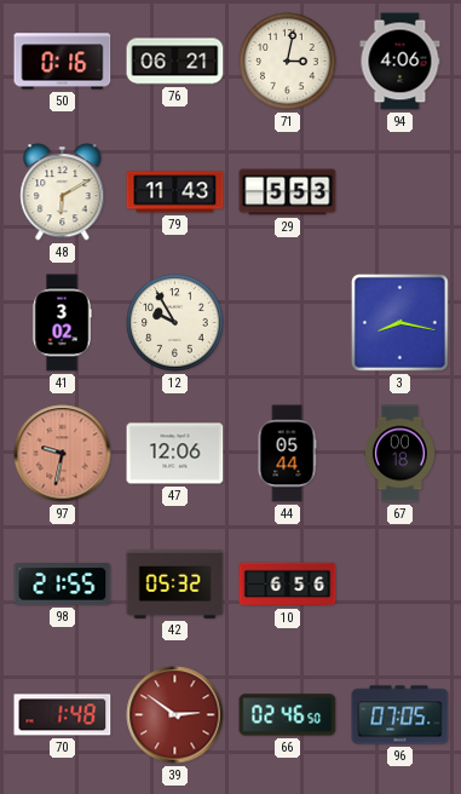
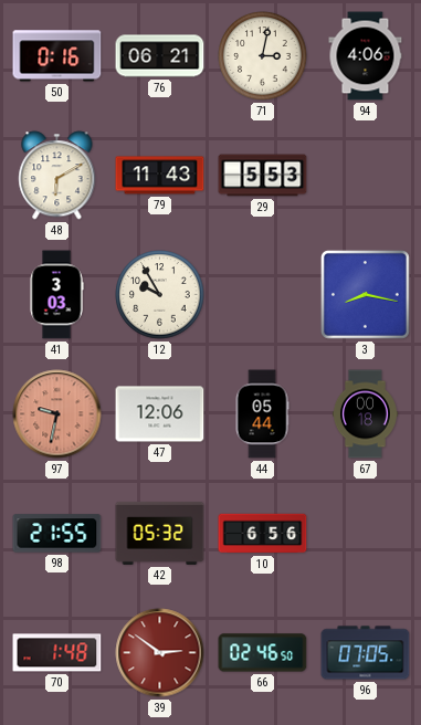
41: 3:02 -> 3:03
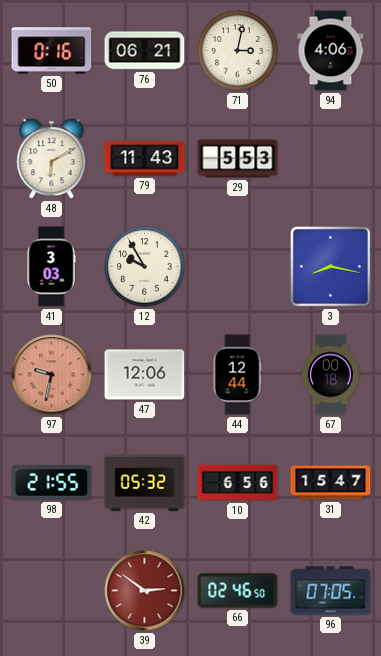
44: 05:44 -> 12:44
31: none -> 15:47
70: 1:48 -> none
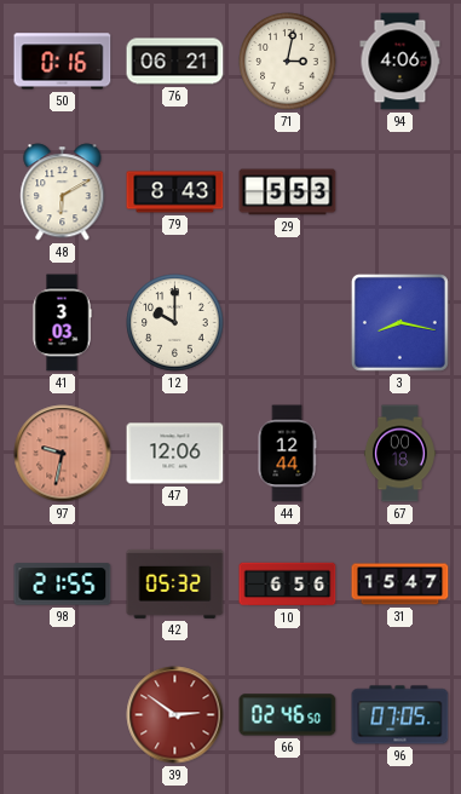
79: 11:43 -> 8:43
12: 9:55 -> 10:00
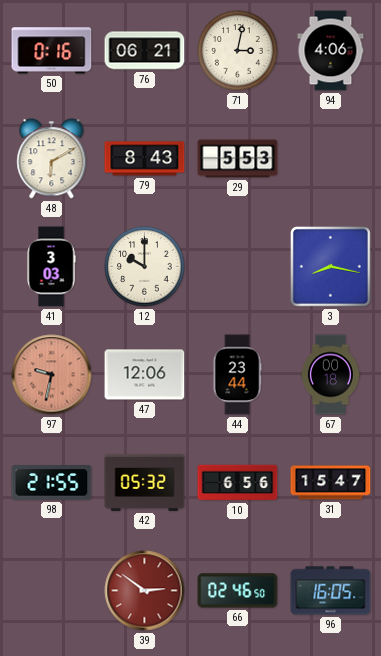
44: 12:44 -> 23:44
96: 07:05 -> 16:05
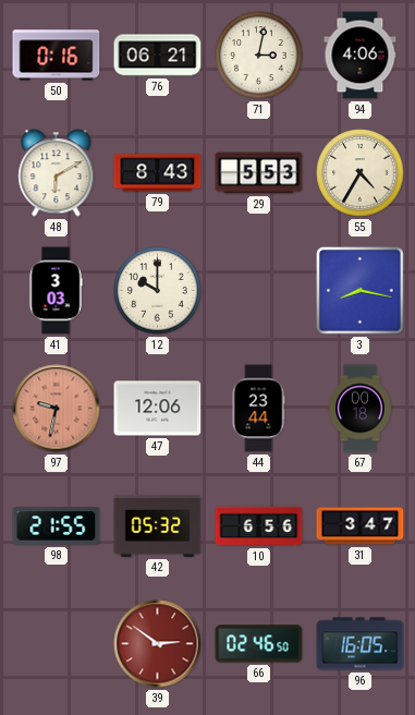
55: none -> 4:35
31: 15:47 -> 3:47
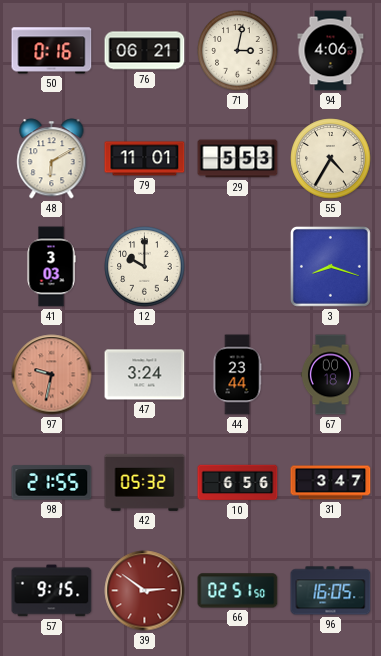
79: 8:43 -> 11:01
3: 8:17 -> 8:18
47: 12:06 -> 3:24
57: none -> 9:15
66: 02:46 -> 02:51
